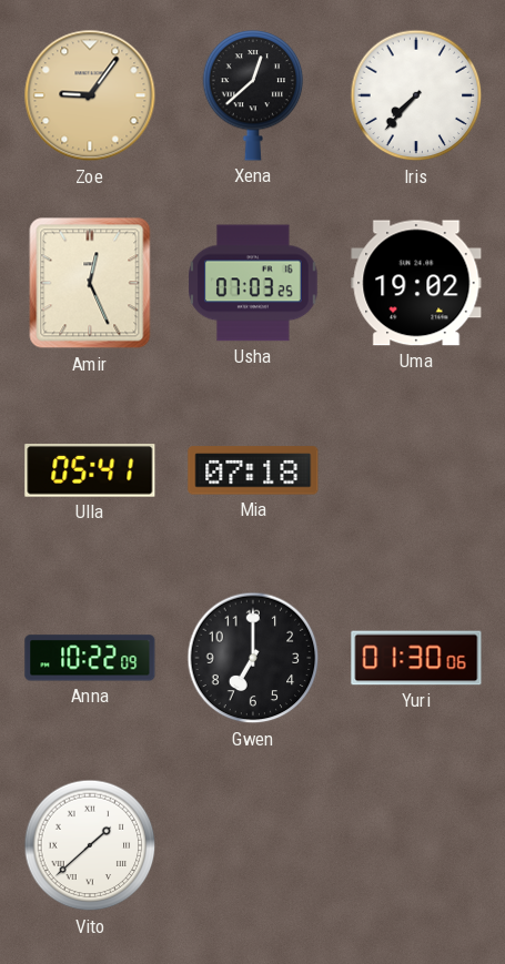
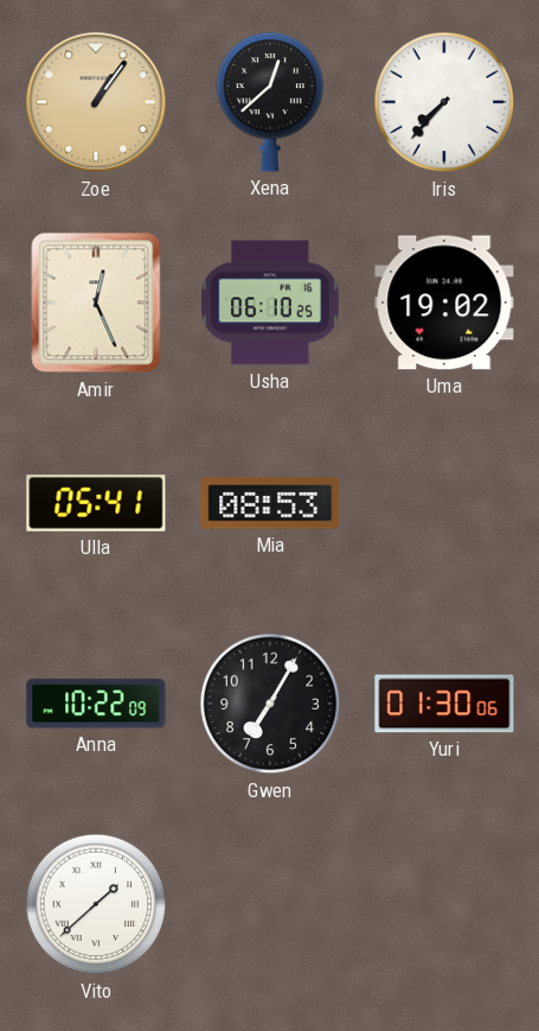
Zoe: 9:06 -> 1:06
Usha: 07:03 -> 06:10
Mia: 07:18 -> 08:53
Gwen: 7:00 -> 7:05
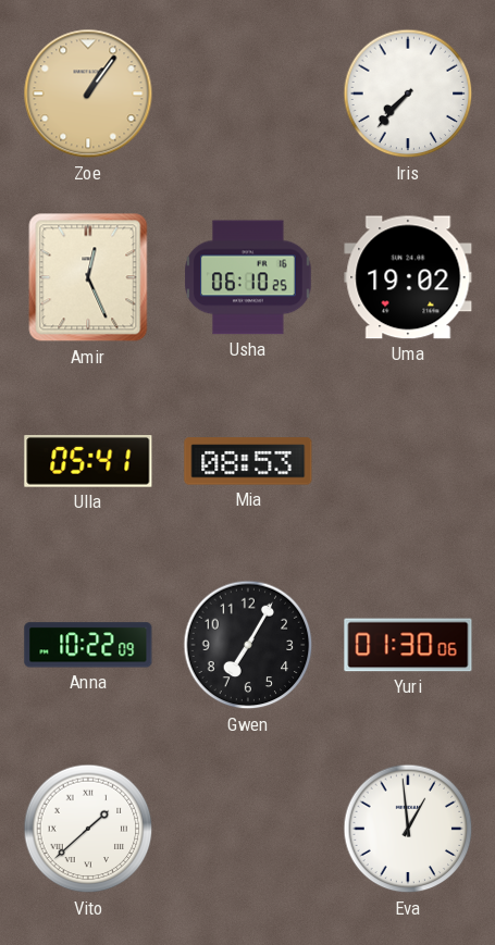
Xena: 12:38 -> none
Eva: none -> 12:59
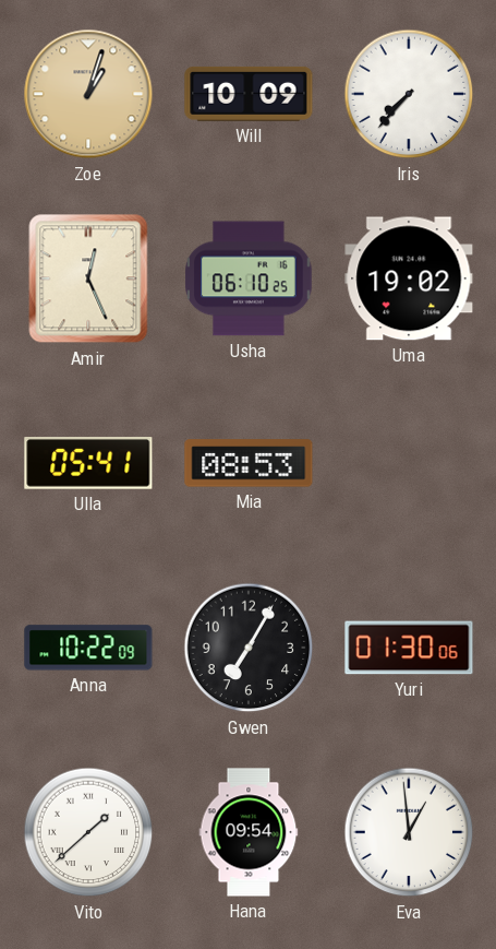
Zoe: 1:06 -> 1:03
Will: none -> 10:09
Hana: none -> 09:54
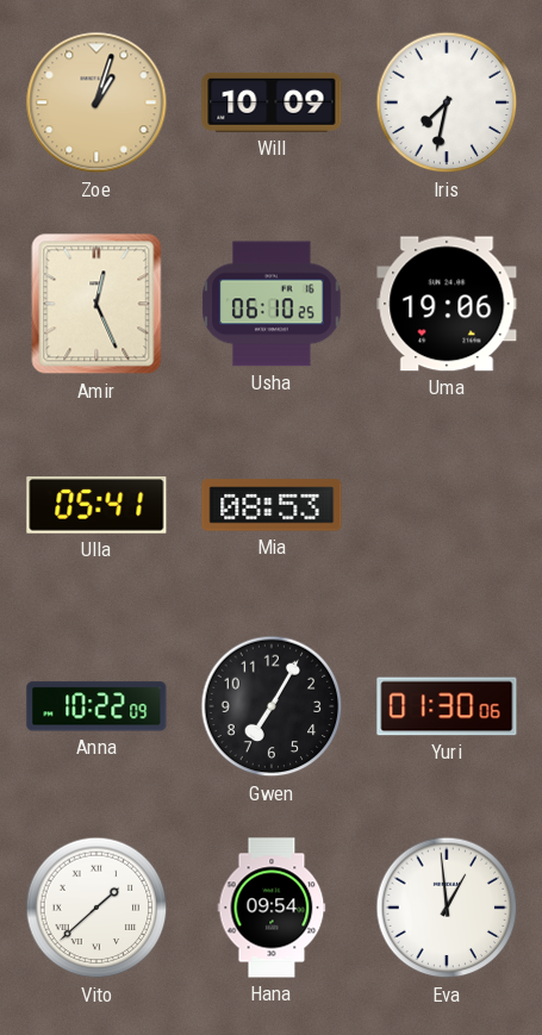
Iris: 7:37 -> 7:32
Uma: 19:02 -> 19:06
